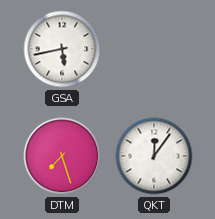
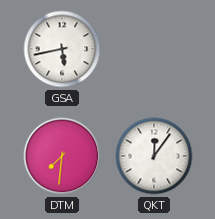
DTM: 7:27 -> 7:31
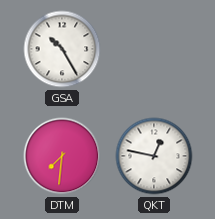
GSA: 5:43 -> 10:25
QKT: 12:06 -> 12:47
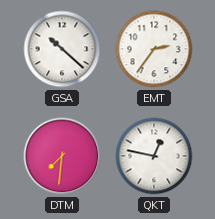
GSA: 10:25 -> 10:22
EMT: none -> 2:36
